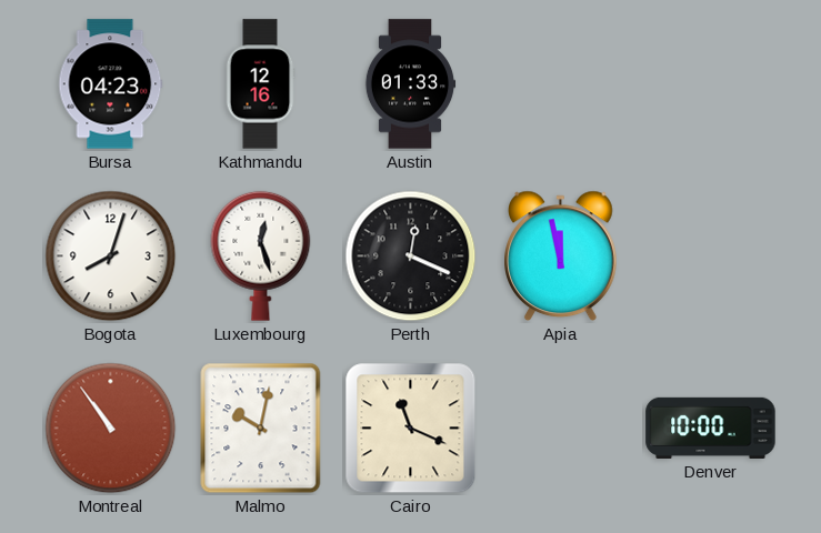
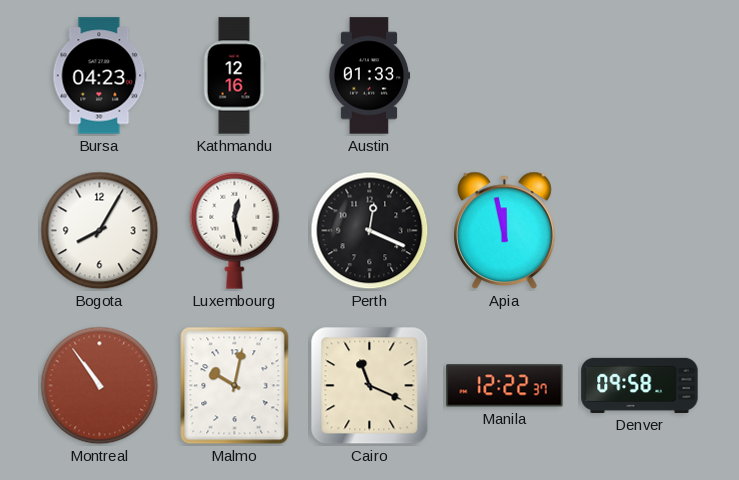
Bogota: 8:03 -> 8:05
Luxembourg: 12:27 -> 12:28
Manila: none -> 12:22
Denver: 10:00 -> 09:58
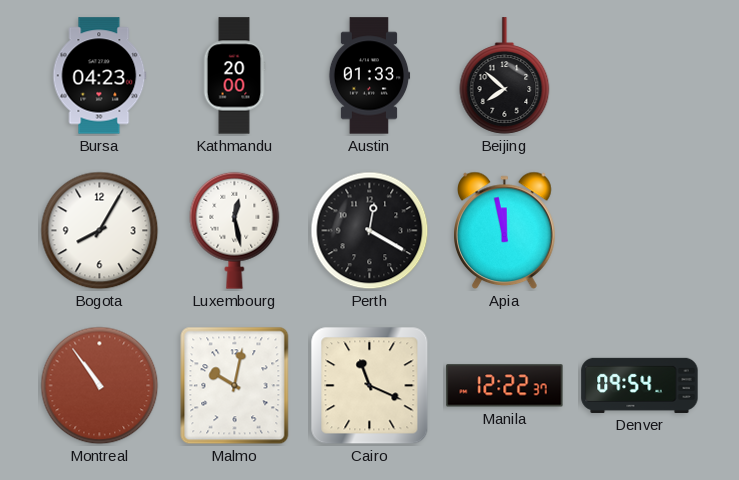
Kathmandu: 12:16 -> 20:00
Beijing: none -> 7:52
Perth: 12:19 -> 12:20
Denver: 09:58 -> 09:54
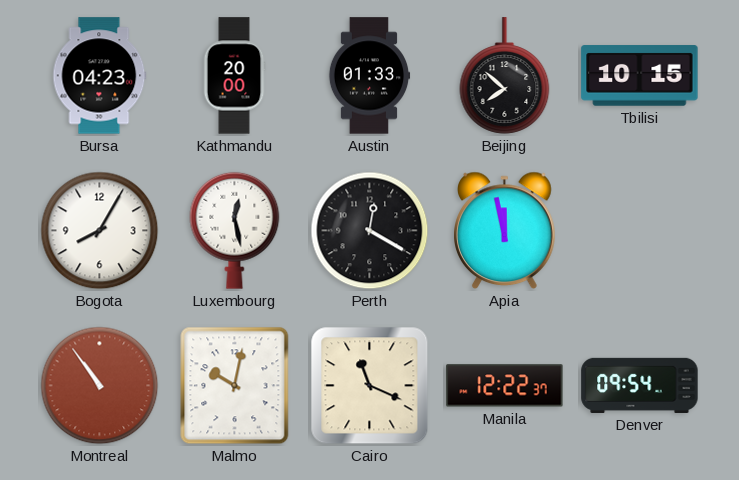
Tbilisi: none -> 10:15
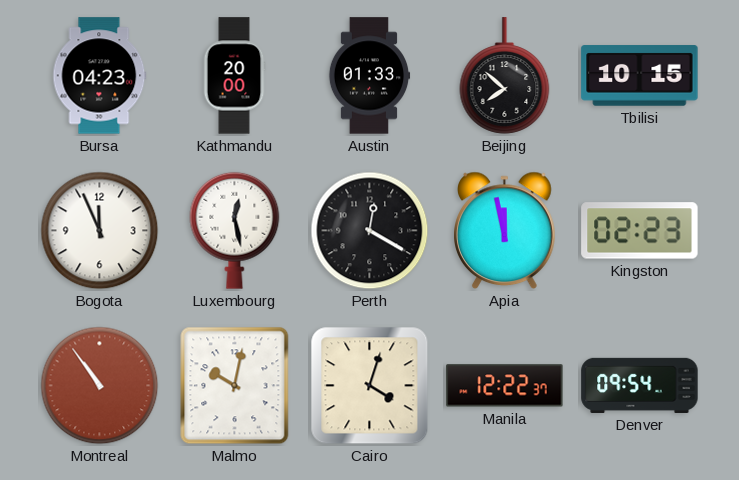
Bogota: 8:05 -> 11:56
Kingston: none -> 02:23
Cairo: 11:19 -> 4:03
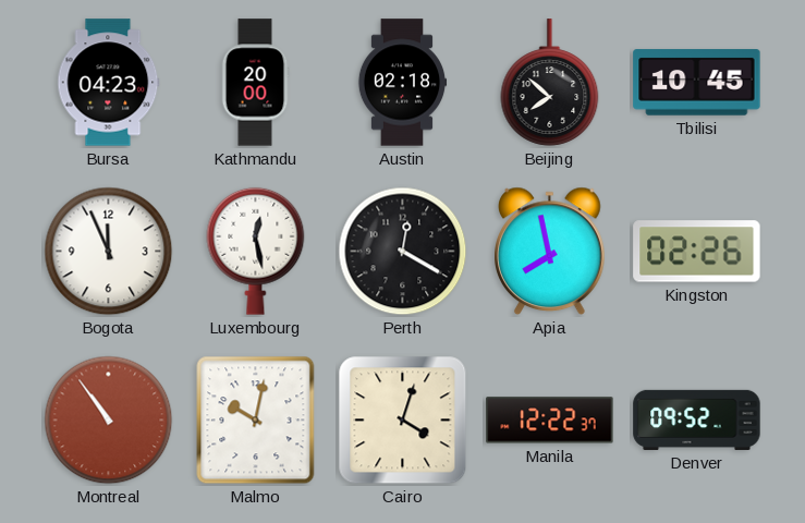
Austin: 01:33 -> 02:18
Tbilisi: 10:15 -> 10:45
Apia: 11:58 -> 7:58
Kingston: 02:23 -> 02:26
Denver: 09:54 -> 09:52
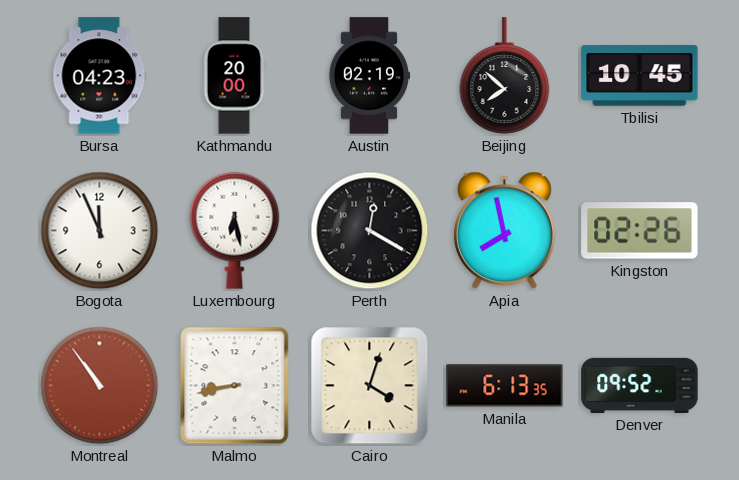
Austin: 02:18 -> 02:19
Luxembourg: 12:28 -> 6:28
Malmo: 10:02 -> 8:43
Manila: 12:22 -> 6:13
